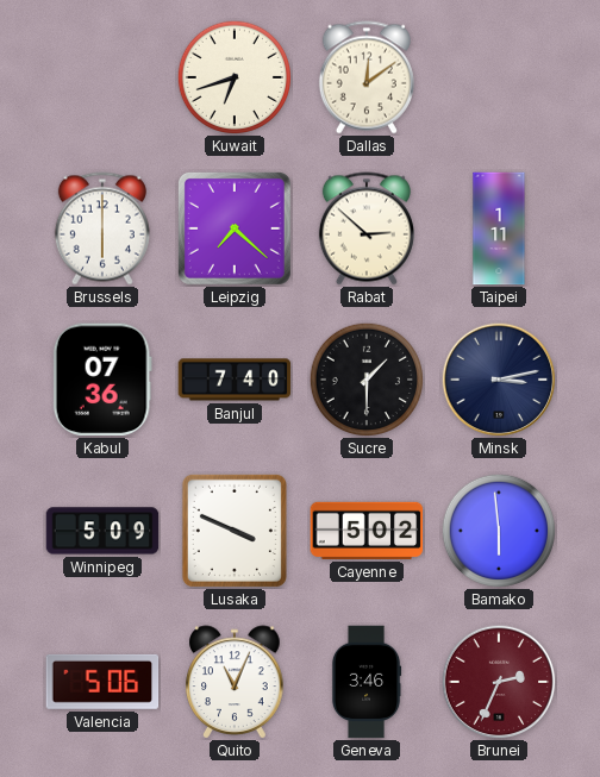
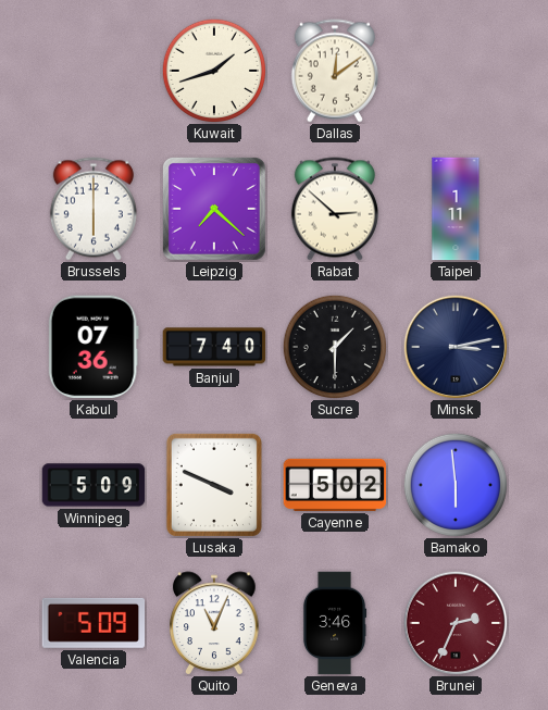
Kuwait: 6:42 -> 1:42
Valencia: 5:06 -> 5:09
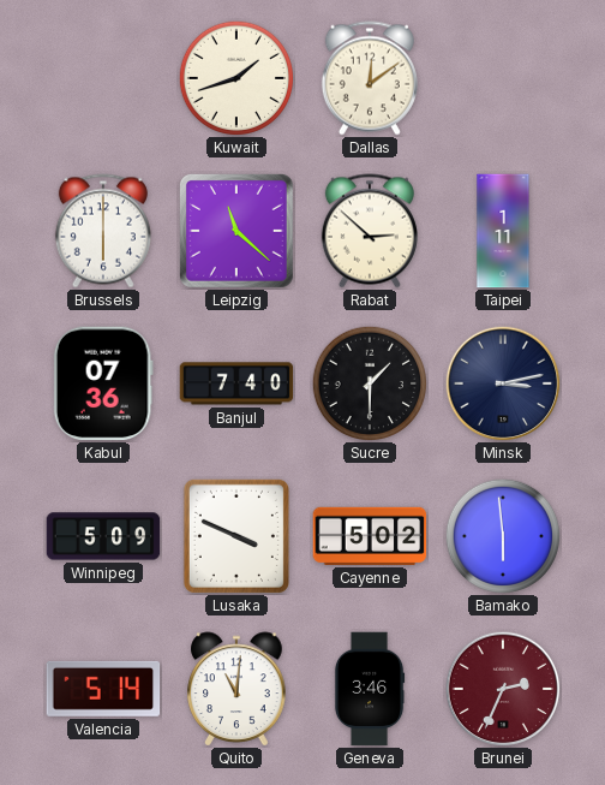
Leipzig: 7:22 -> 11:22
Valencia: 5:09 -> 5:14
Quito: 11:04 -> 11:01
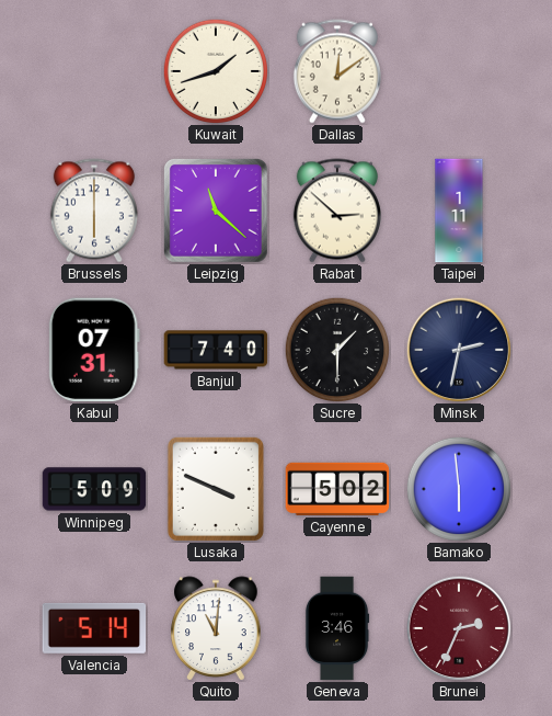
Kabul: 07:36 -> 07:31
Minsk: 3:13 -> 2:32
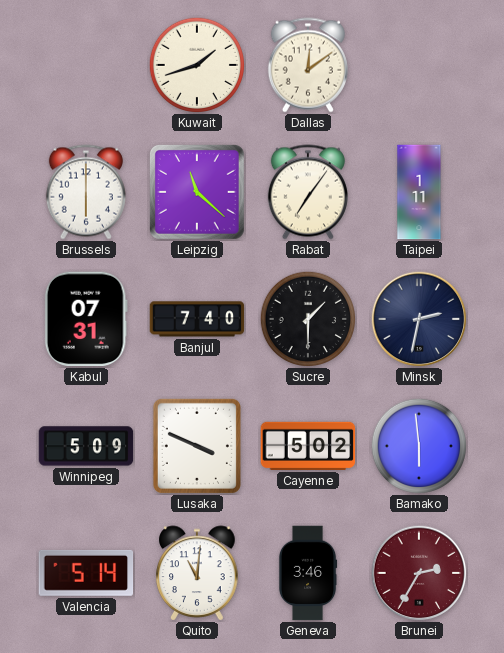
Rabat: 2:52 -> 7:06
Brunei: 2:34 -> 2:35
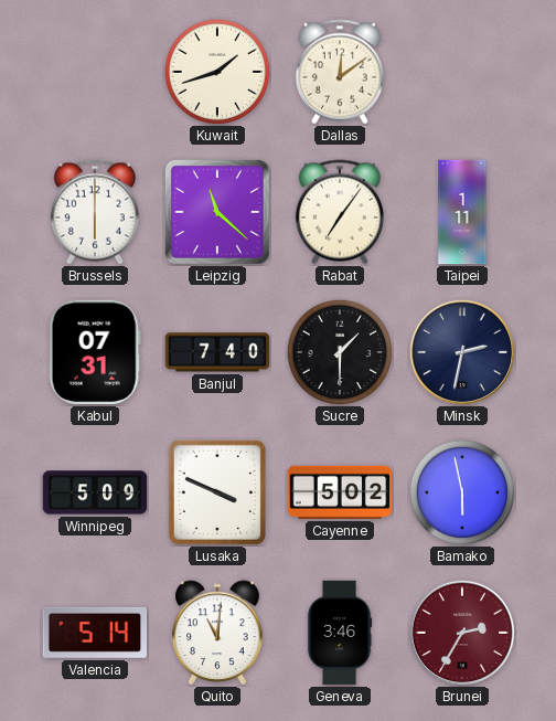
Bamako: 5:59 -> 5:58
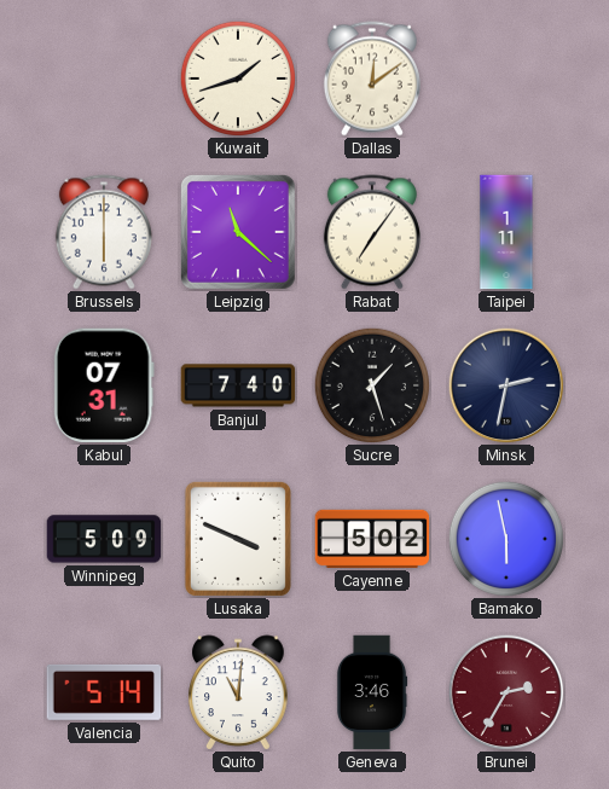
Sucre: 1:30 -> 1:27
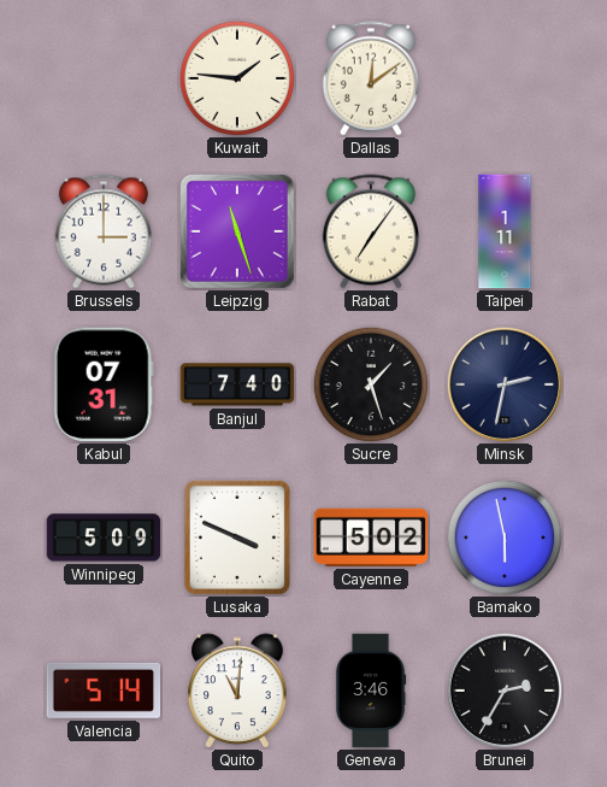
Kuwait: 1:42 -> 1:46
Brussels: 6:00 -> 3:00
Leipzig: 11:22 -> 11:27
Brunei dial: burgundy -> black
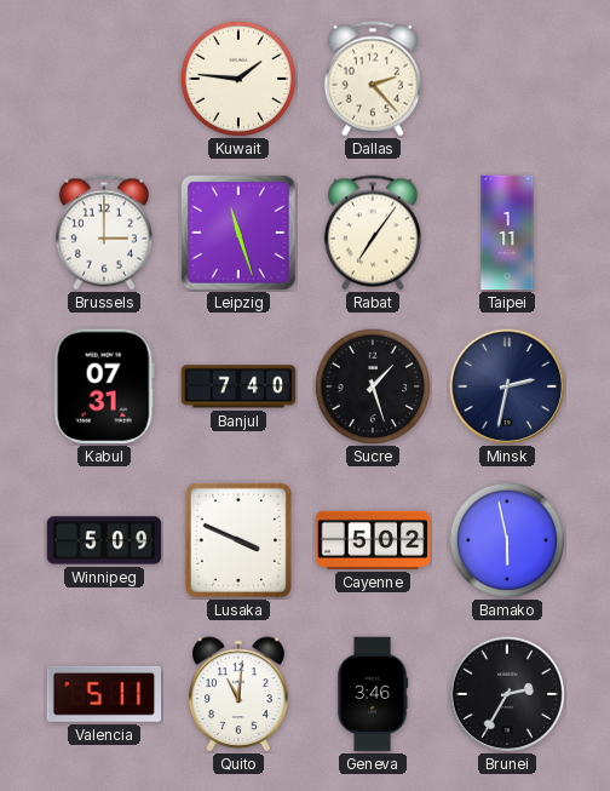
Dallas: 12:09 -> 2:23
Valencia: 5:14 -> 5:11
